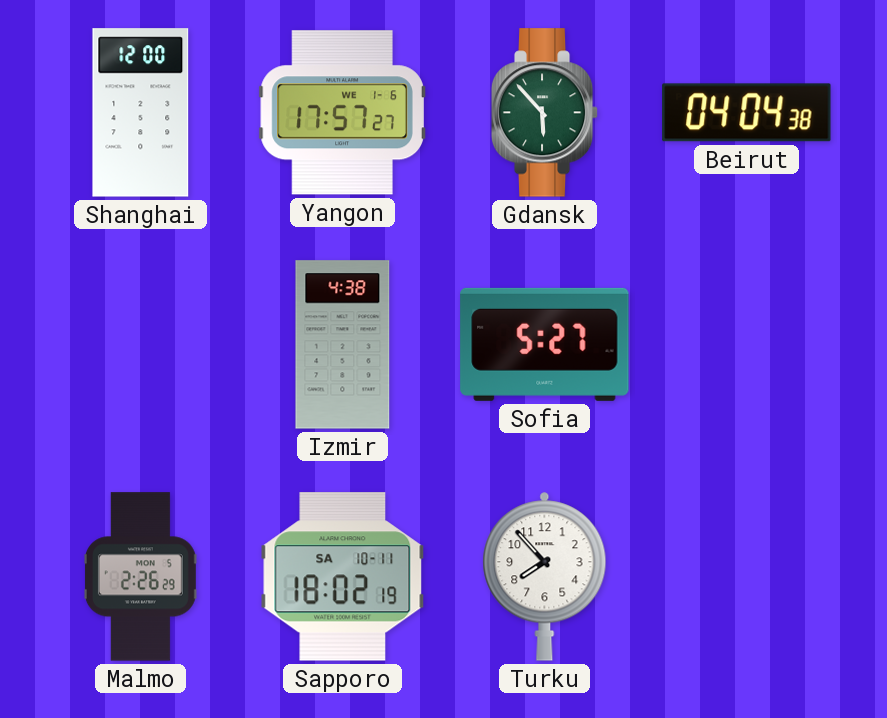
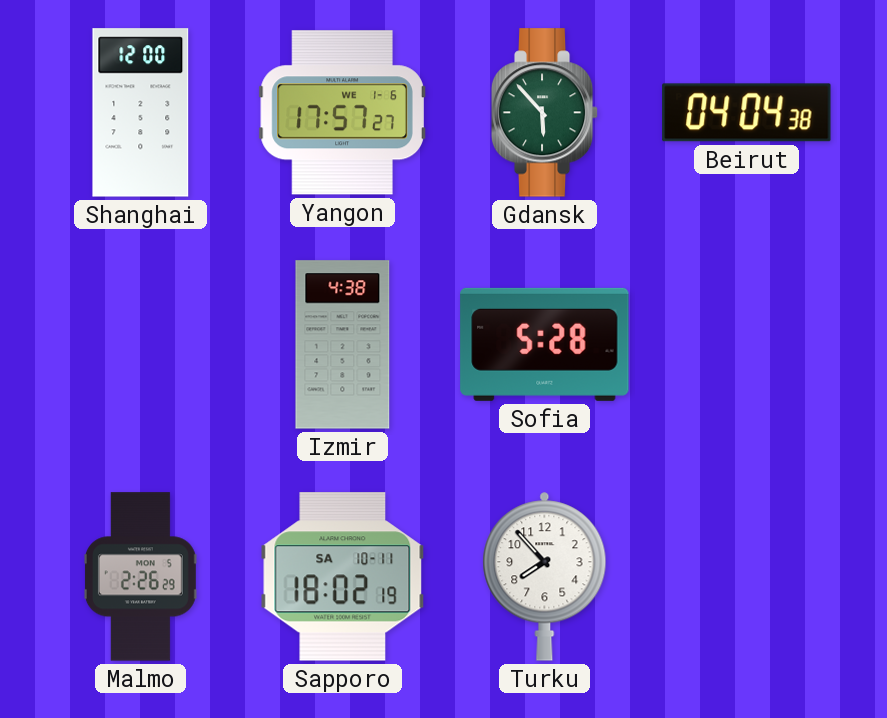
Sofia: 5:27 -> 5:28
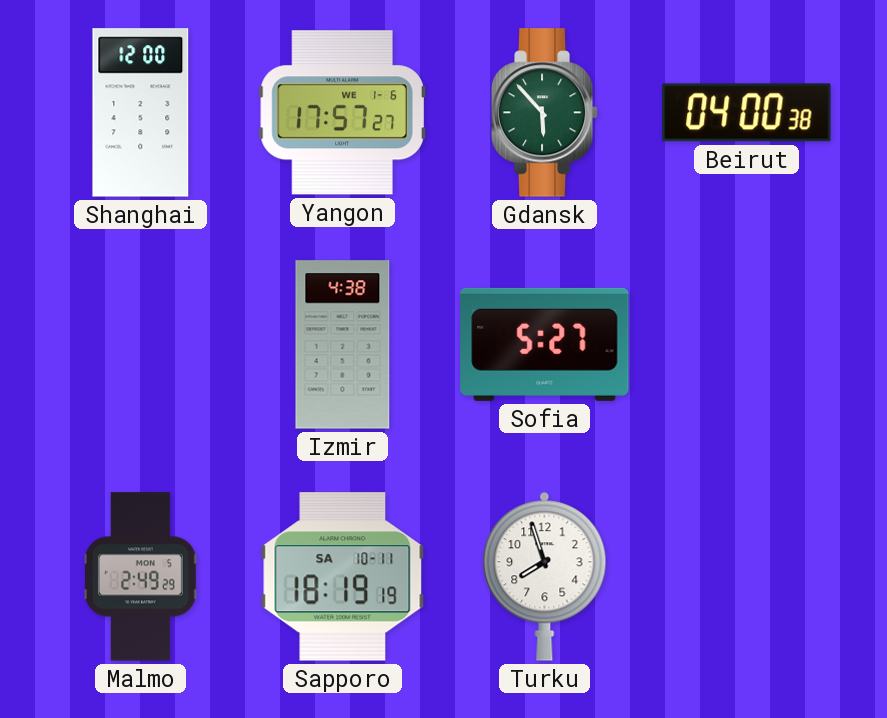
Beirut: 04:04 -> 04:00
Sofia: 5:28 -> 5:27
Malmo: 2:26 -> 2:49
Sapporo: 18:02 -> 18:19
Turku: 7:53 -> 7:57
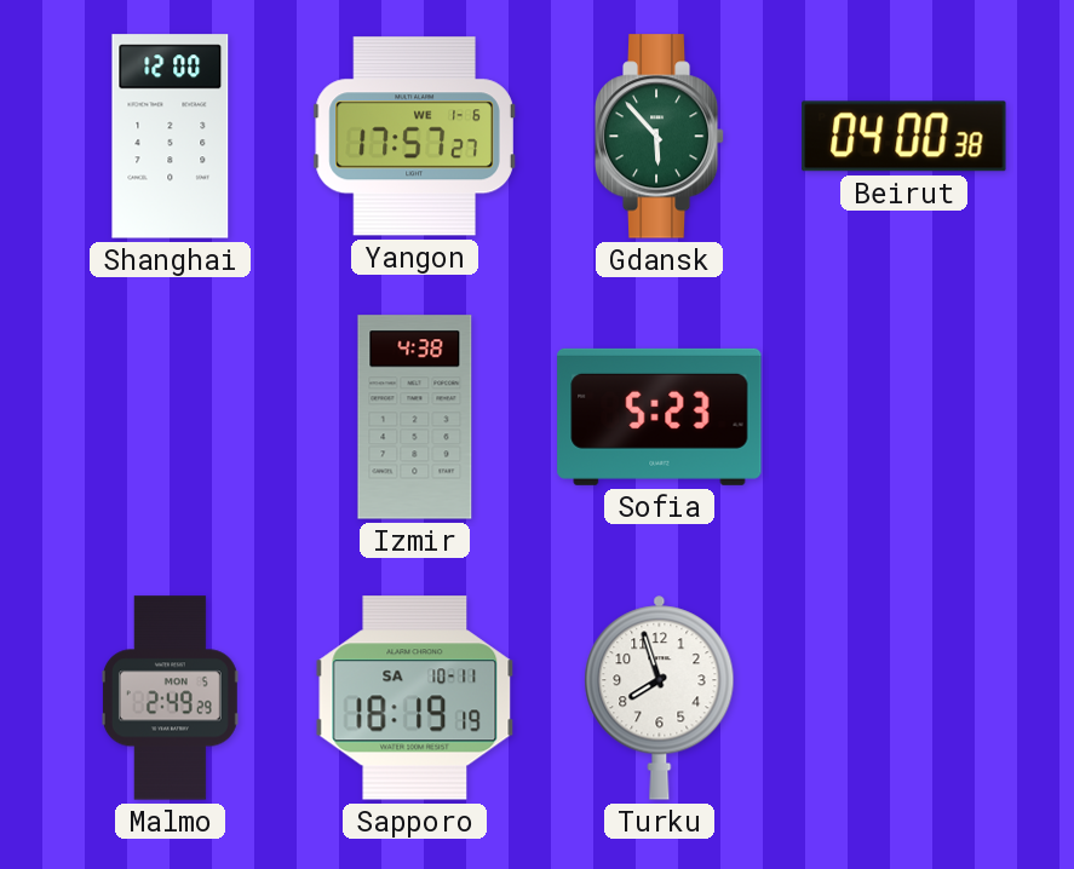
Sofia: 5:27 -> 5:23
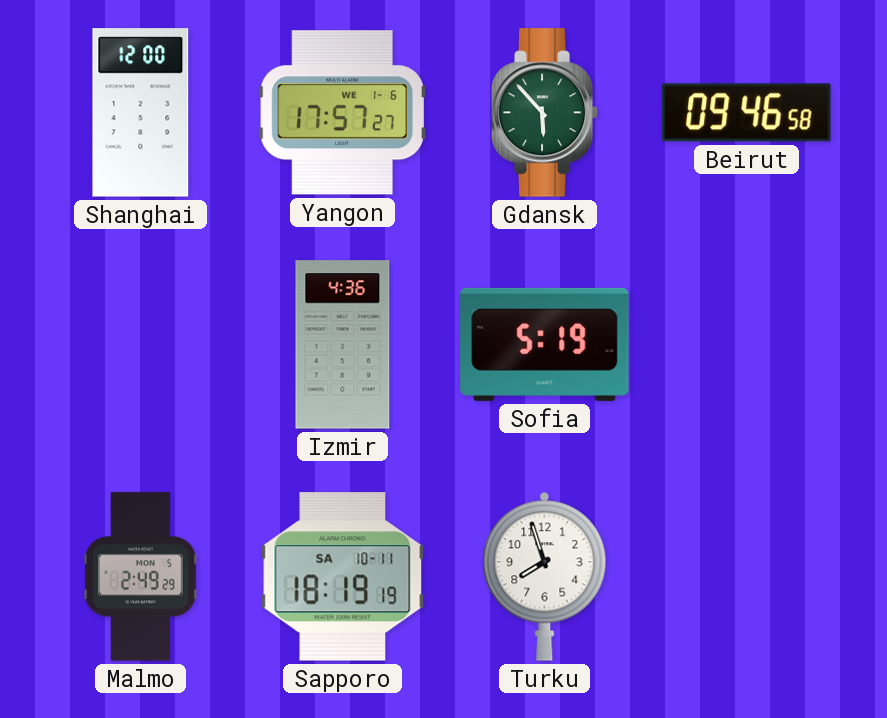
Beirut: 04:00 -> 09:46
Izmir: 4:38 -> 4:36
Sofia: 5:23 -> 5:19
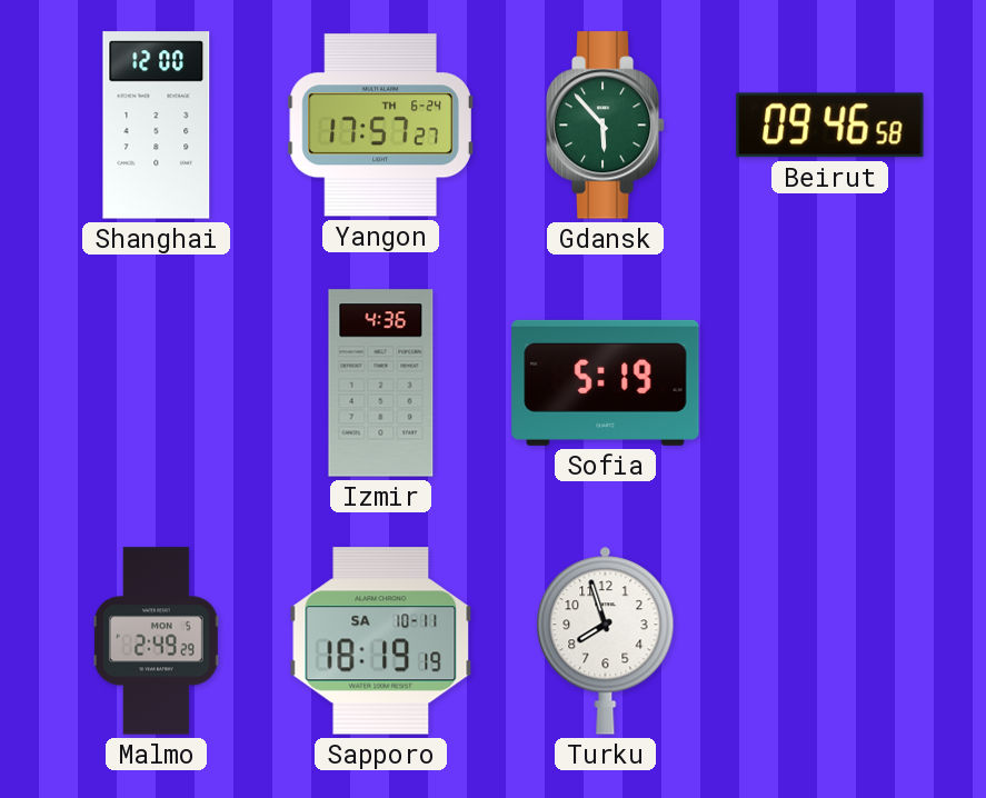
Yangon date: WE 1-6 -> TH 6-24
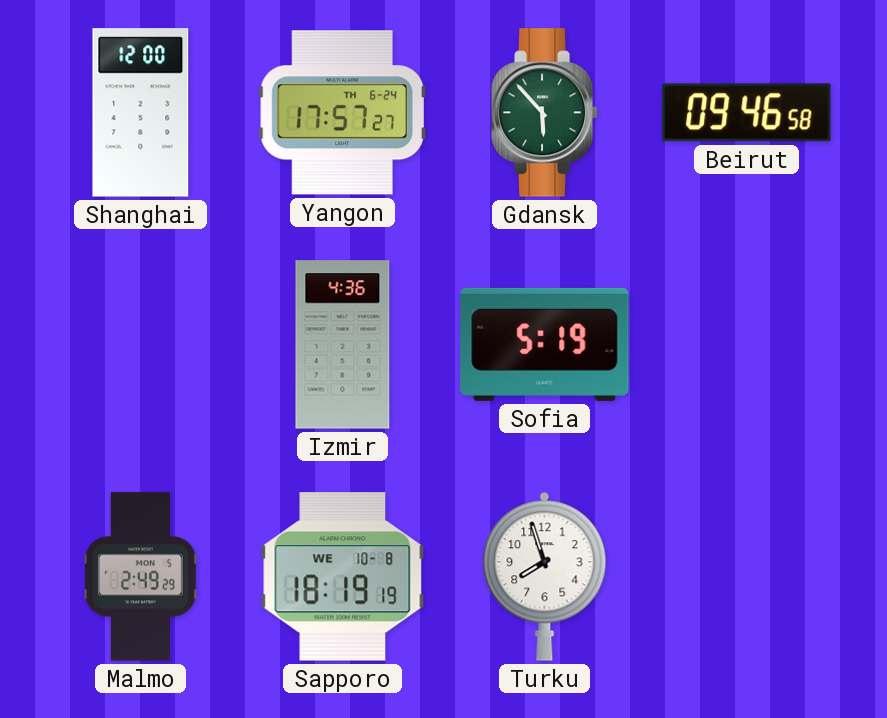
Sapporo date: SA 10-11 -> WE 10-8
